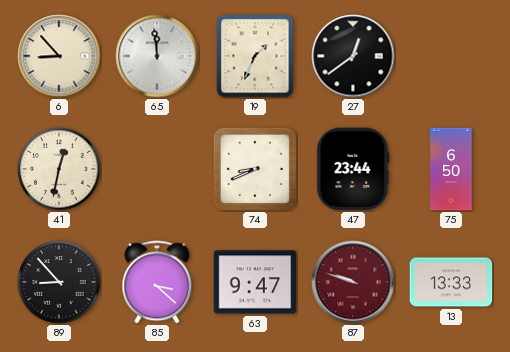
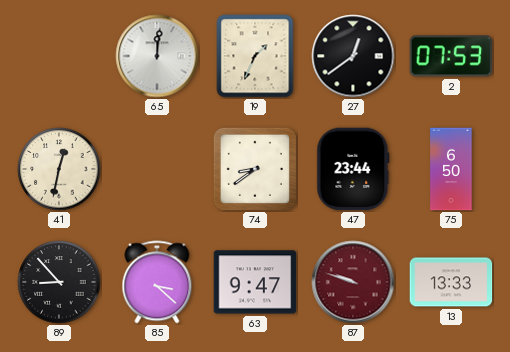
6: 8:53 -> none
65: 11:59 -> 12:01
2: none -> 07:53
74: 8:41 -> 8:39
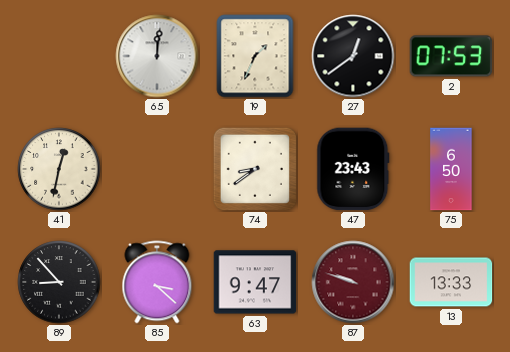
47: 23:44 -> 23:43
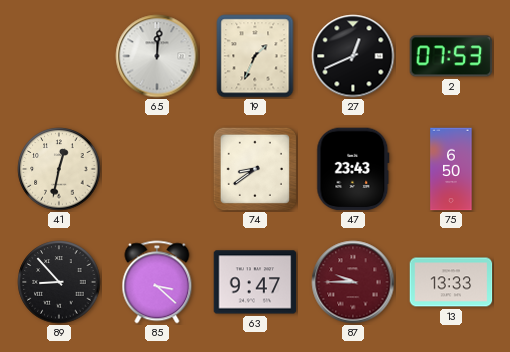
27: 12:39 -> 12:41
87: 9:48 -> 9:45
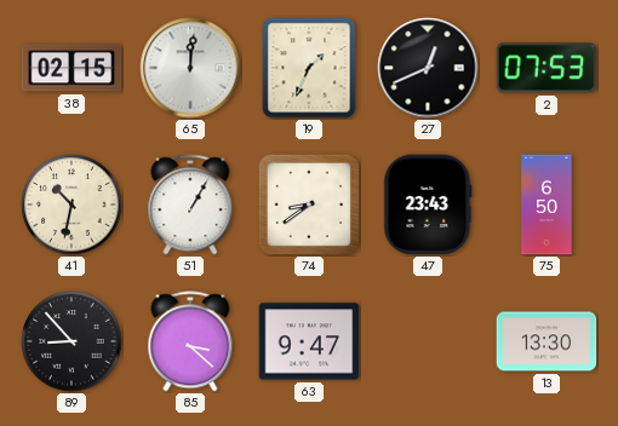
38: none -> 02:15
41: 12:32 -> 10:32
51: none -> 1:05
87: 9:45 -> none
13: 13:33 -> 13:30
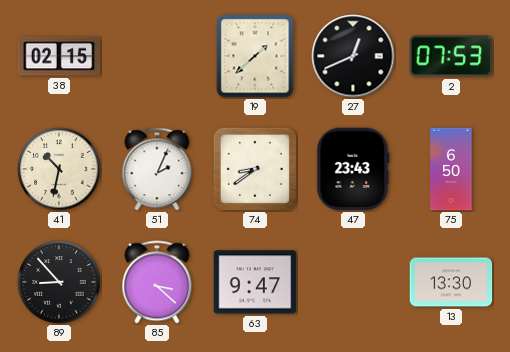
65: 12:01 -> none
19: 1:34 -> 1:38
51: 1:05 -> 2:04
